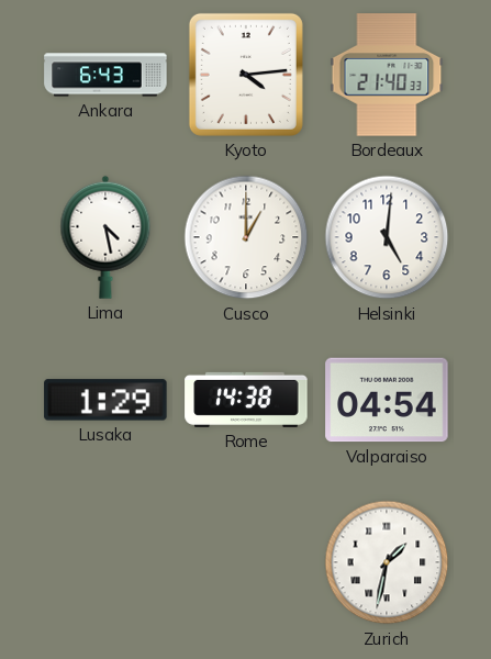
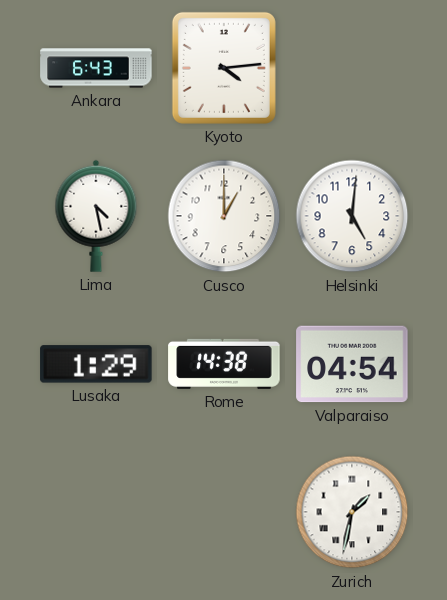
Bordeaux: 21:40 -> none
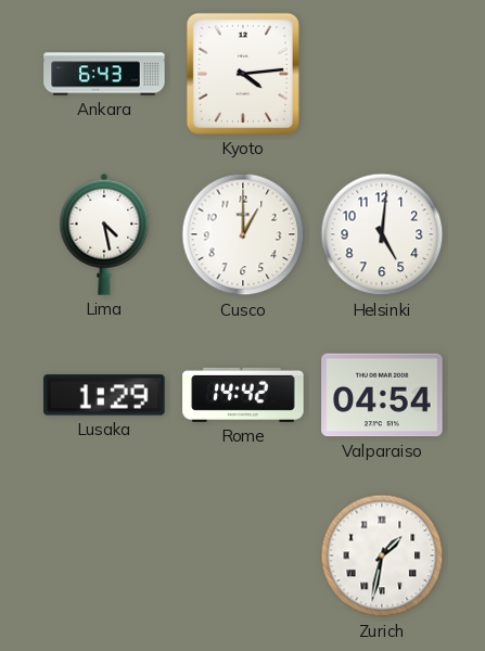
Rome: 14:38 -> 14:42
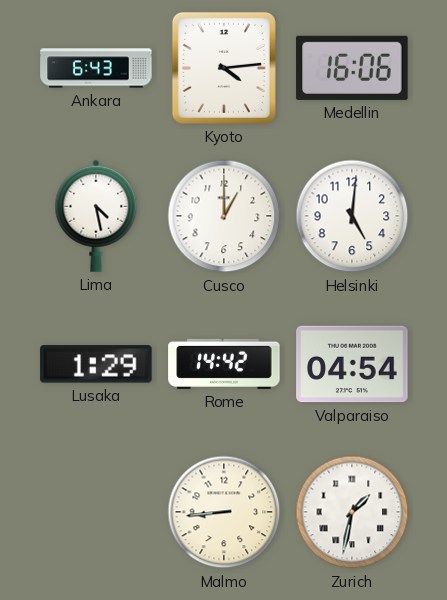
Medellin: none -> 16:06
Malmo: none -> 8:44
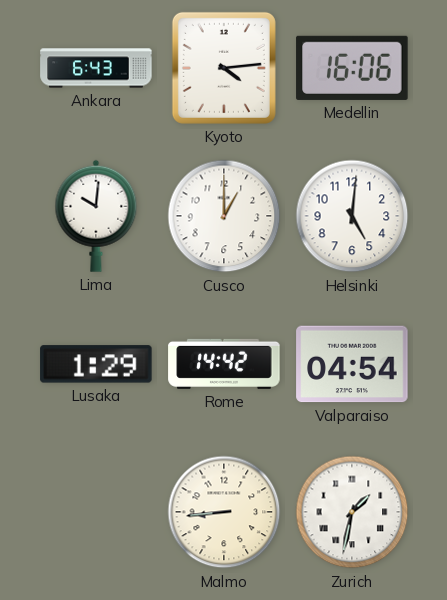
Lima: 4:28 -> 10:01
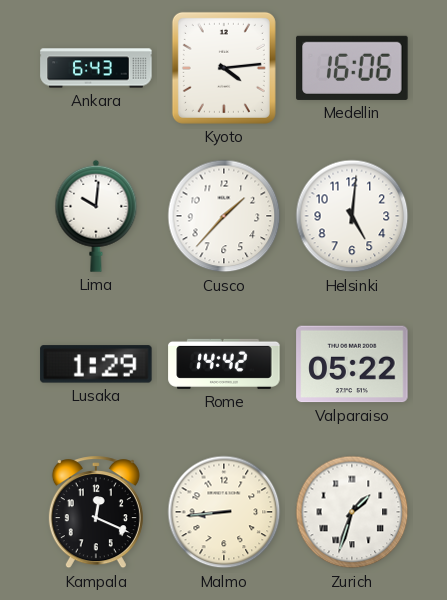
Cusco: 1:00 -> 1:37
Valparaiso: 04:54 -> 05:22
Kampala: none -> 12:19
Zurich: 1:32 -> 1:33
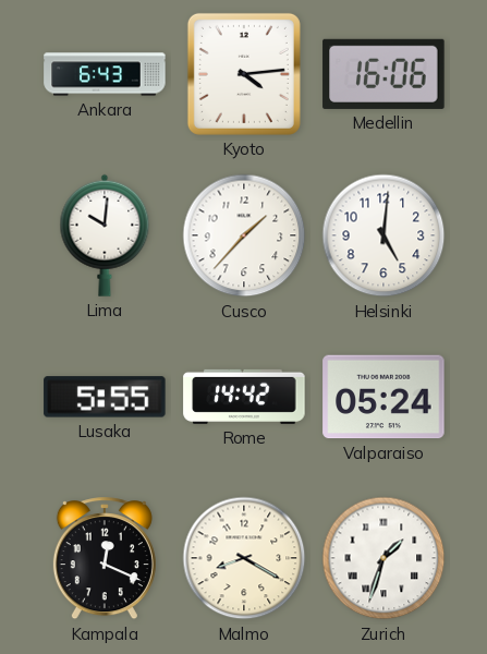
Lusaka: 1:29 -> 5:55
Valparaiso: 05:22 -> 05:24
Malmo: 8:44 -> 8:20
